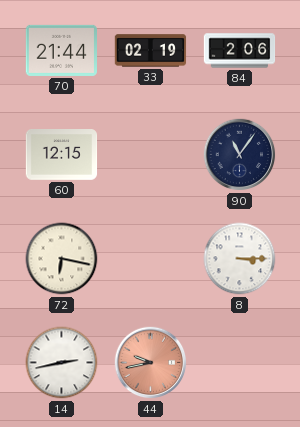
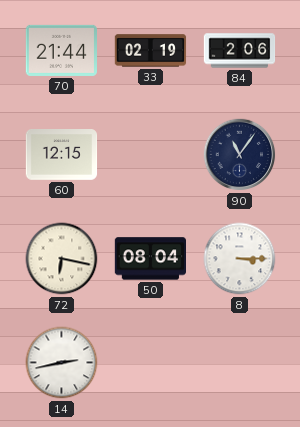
50: none -> 08:04
44: 9:43 -> none
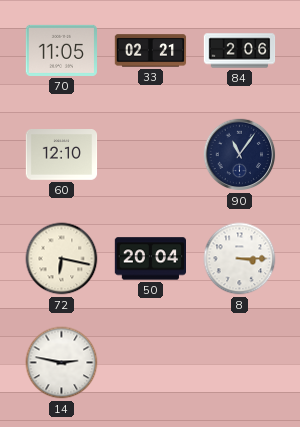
70: 21:44 -> 11:05
33: 02:19 -> 02:21
60: 12:15 -> 12:10
50: 08:04 -> 20:04
14: 2:43 -> 2:47
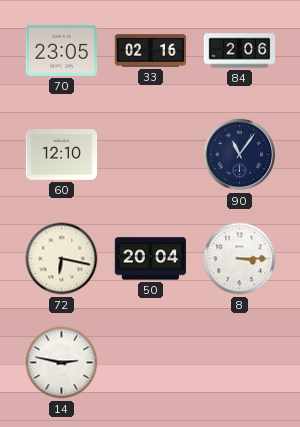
70: 11:05 -> 23:05
33: 02:21 -> 02:16
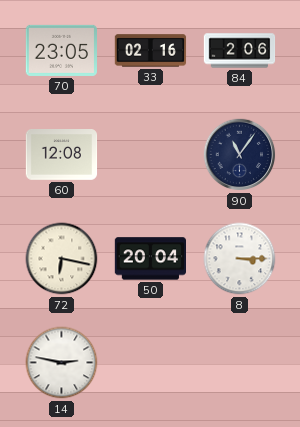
60: 12:10 -> 12:08
